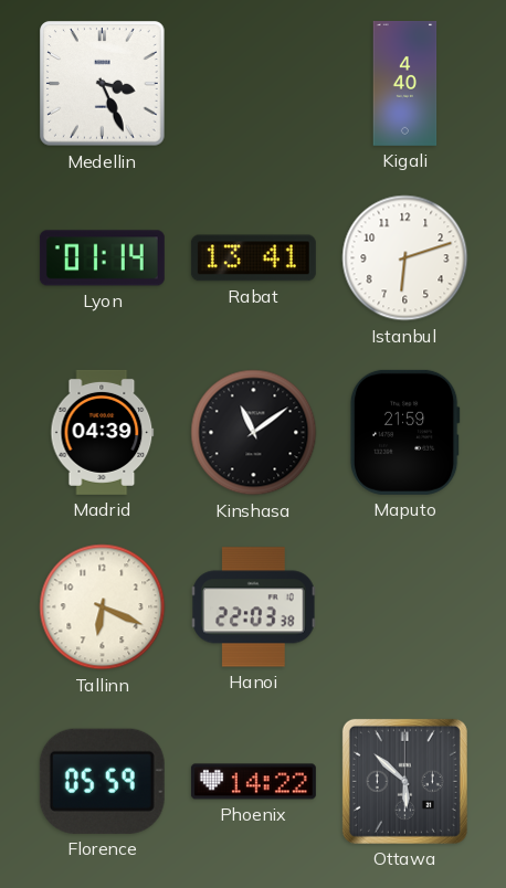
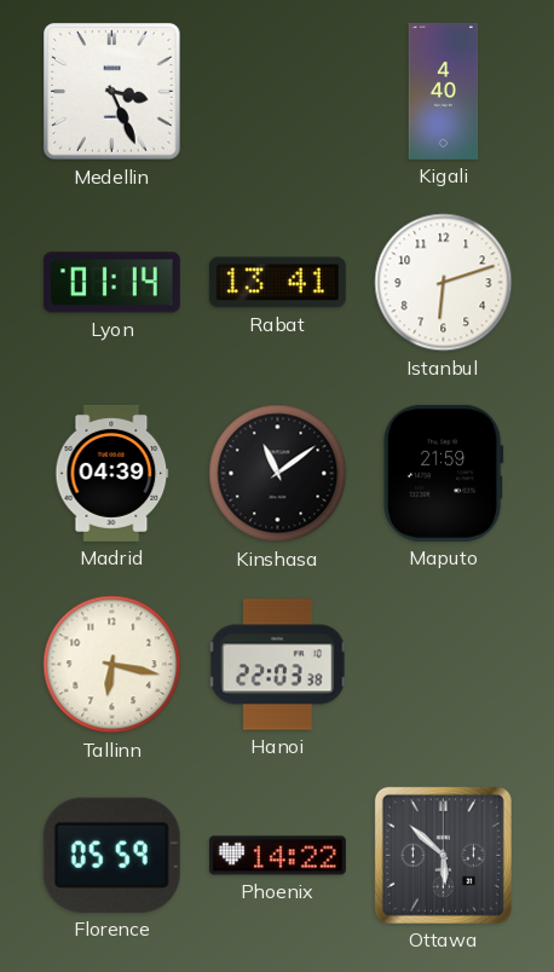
Tallinn: 6:19 -> 6:17
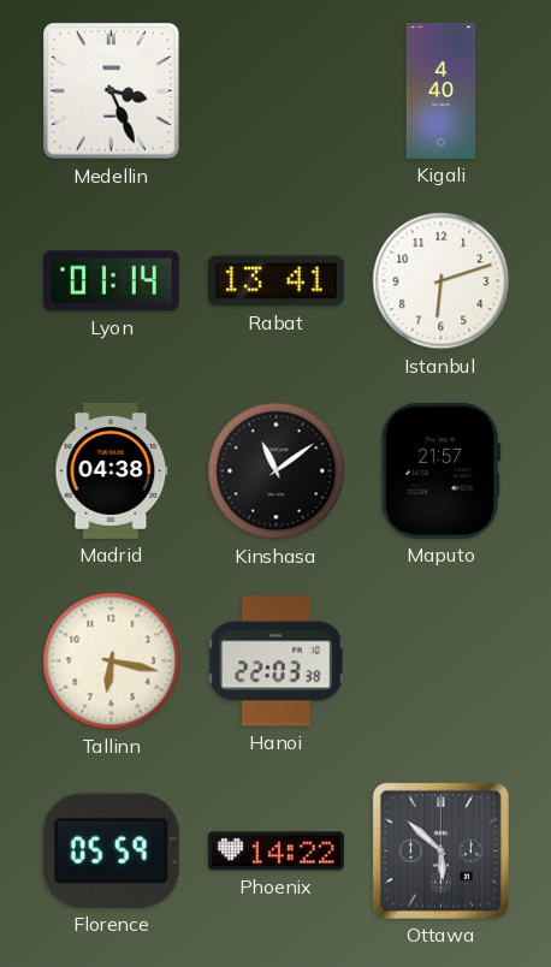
Madrid: 04:39 -> 04:38
Maputo: 21:59 -> 21:57
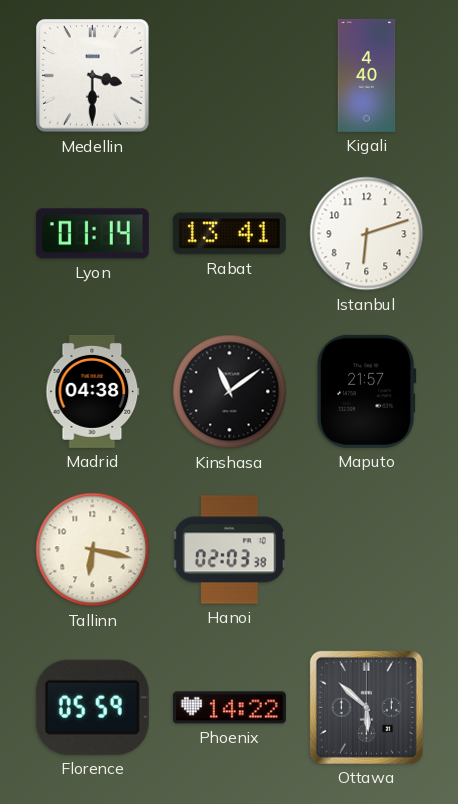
Medellin: 3:26 -> 3:30
Hanoi: 22:03 -> 02:03
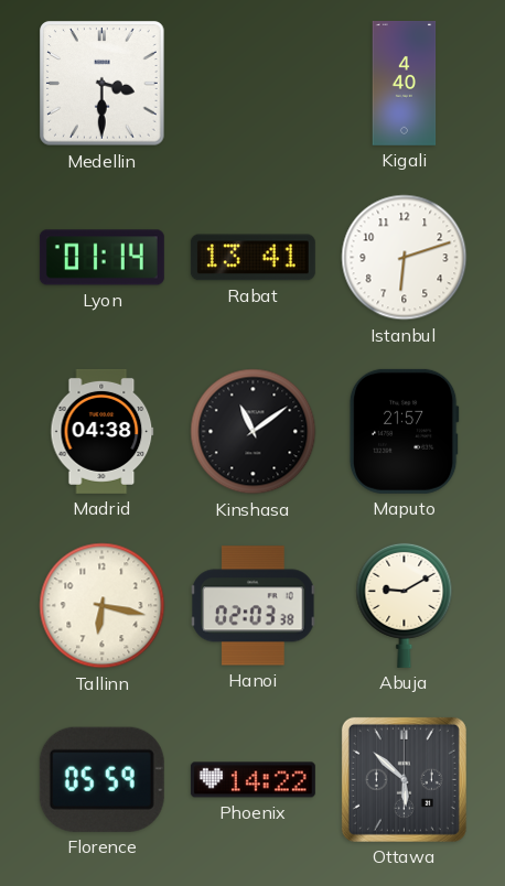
Abuja: none -> 9:10
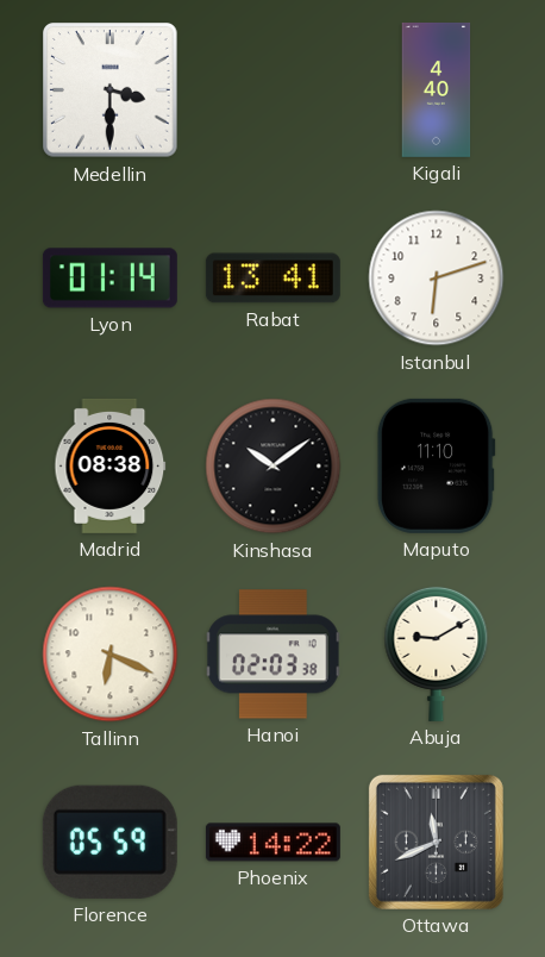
Madrid: 04:38 -> 08:38
Kinshasa: 11:09 -> 10:09
Maputo: 21:57 -> 11:10
Tallinn: 6:17 -> 6:19
Ottawa: 5:52 -> 11:41
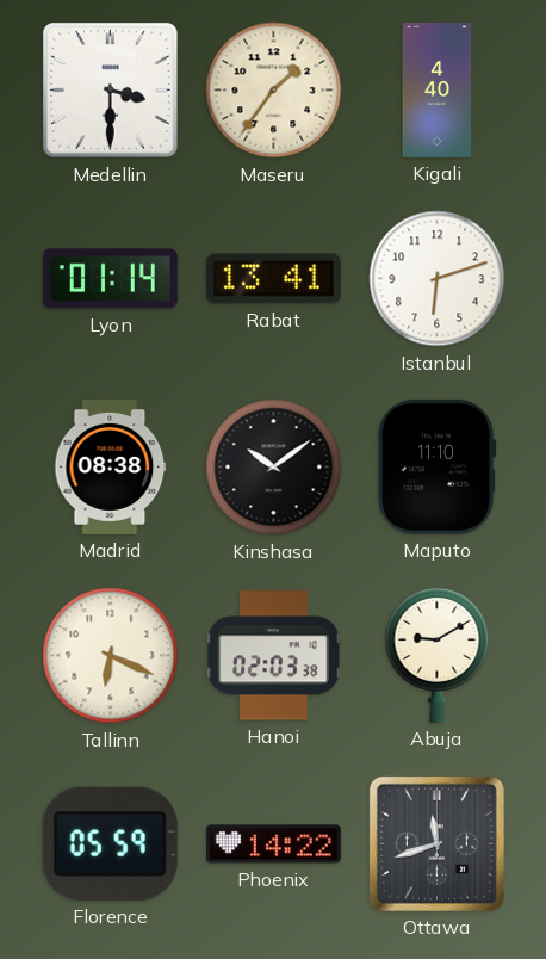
Maseru: none -> 1:36
Ottawa: 11:41 -> 11:42
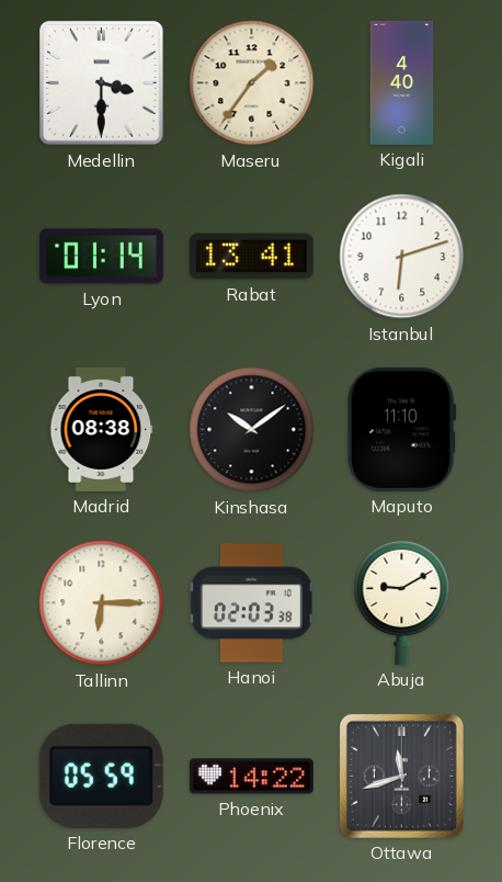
Tallinn: 6:19 -> 6:15
